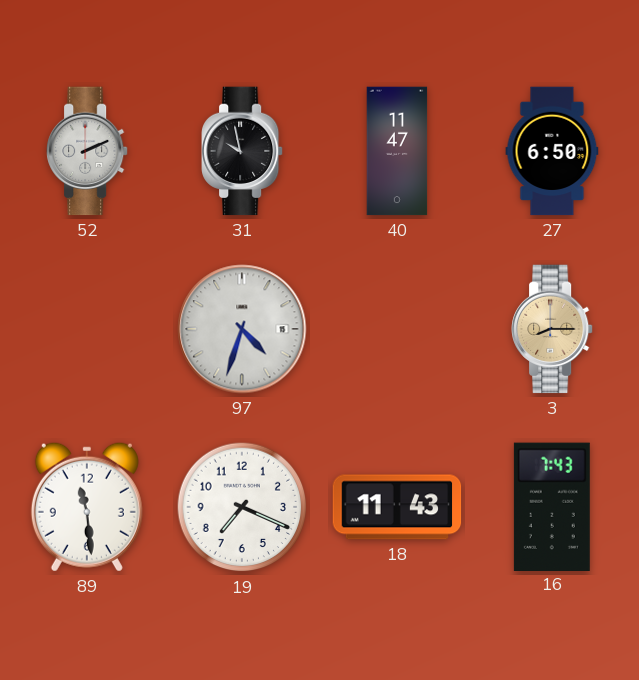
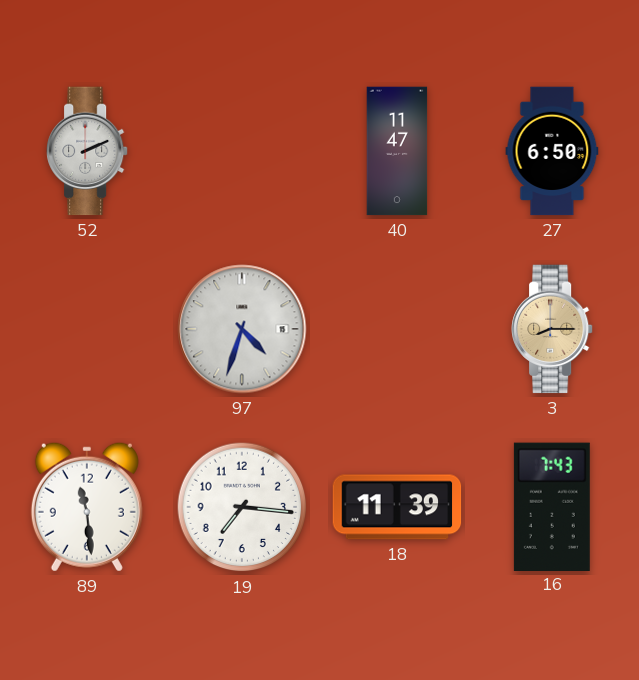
31: 9:58 -> none
19: 7:19 -> 7:16
18: 11:43 -> 11:39
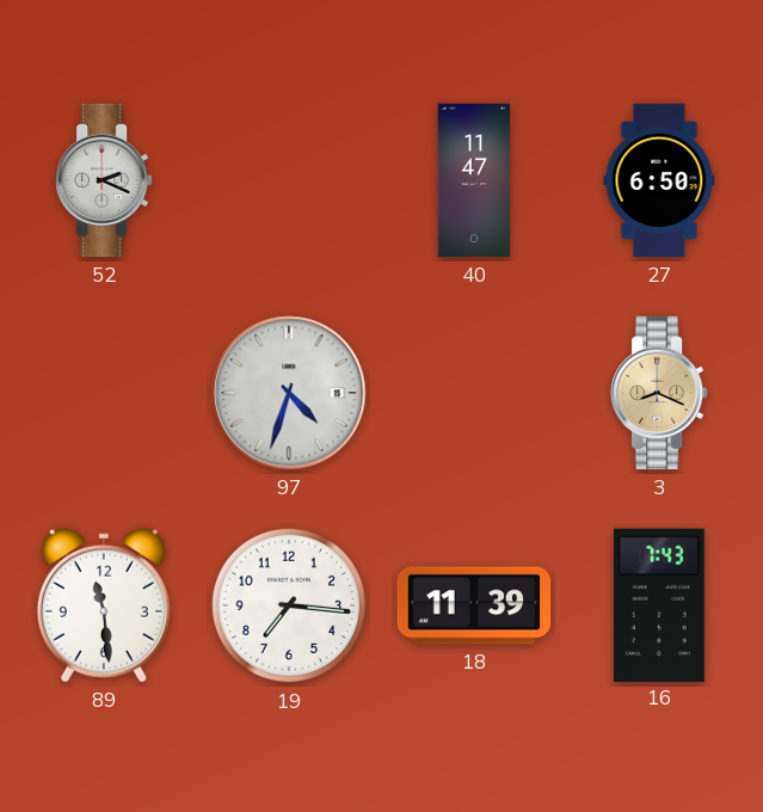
52: 2:11 -> 2:19
3: 8:15 -> 8:19
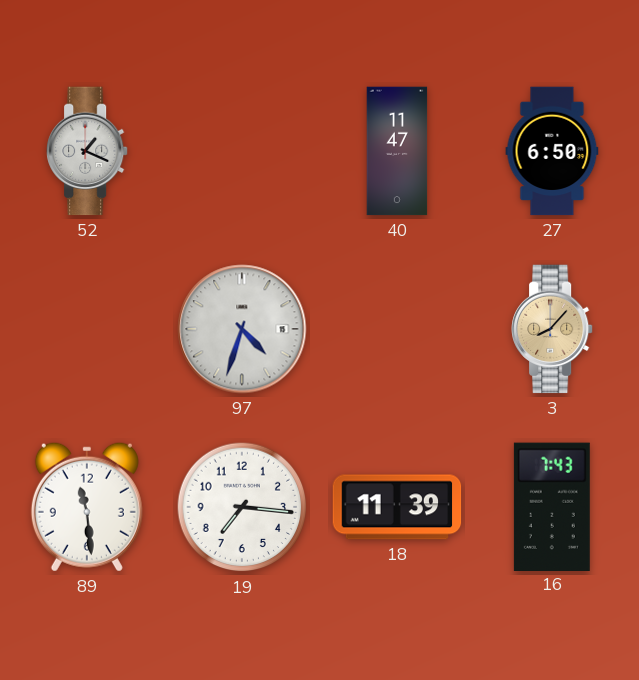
52: 2:19 -> 1:19
3: 8:19 -> 8:07
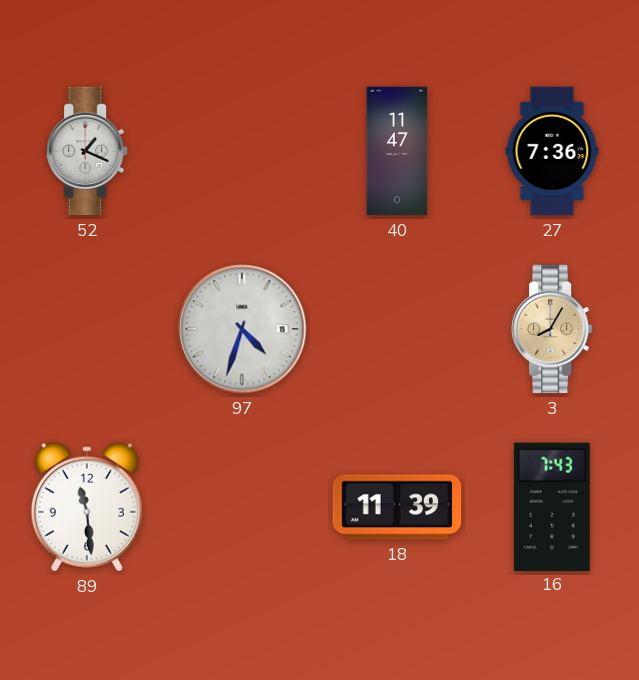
27: 6:50 -> 7:36
3: 8:07 -> 8:05
19: 7:16 -> none
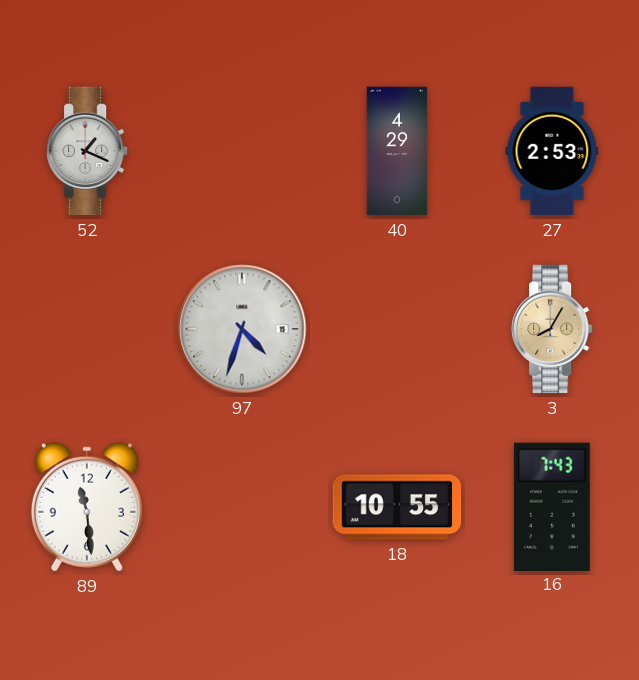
40: 11:47 -> 4:29
27: 7:36 -> 2:53
18: 11:39 -> 10:55
